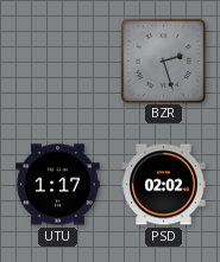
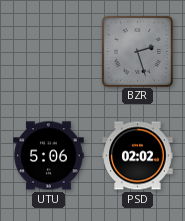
UTU: 1:17 -> 5:06
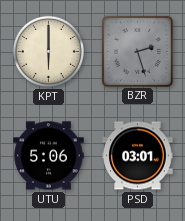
KPT: none -> 6:00
PSD: 02:02 -> 03:01
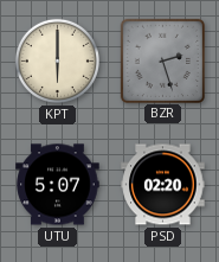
UTU: 5:06 -> 5:07
PSD: 03:01 -> 02:20
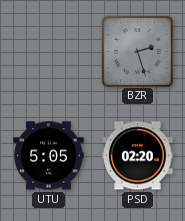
KPT: 6:00 -> none
UTU: 5:07 -> 5:05
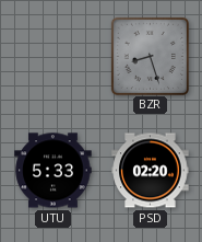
BZR: 2:27 -> 8:27
UTU: 5:05 -> 5:33
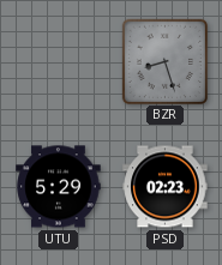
UTU: 5:33 -> 5:29
PSD: 02:20 -> 02:23
